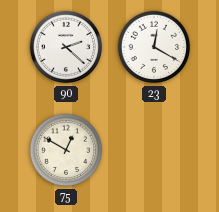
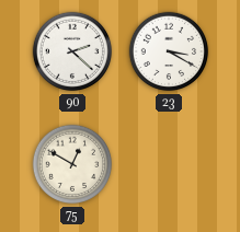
23: 12:20 -> 3:20
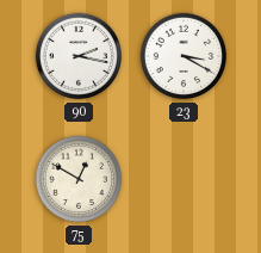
90: 2:22 -> 2:17
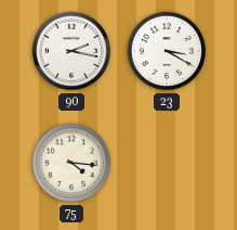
75: 12:50 -> 4:16
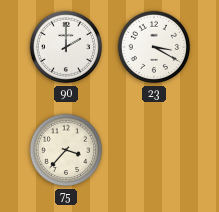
90: 2:17 -> 2:00
75: 4:16 -> 3:37
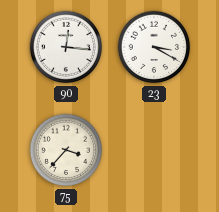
90: 2:00 -> 12:16
